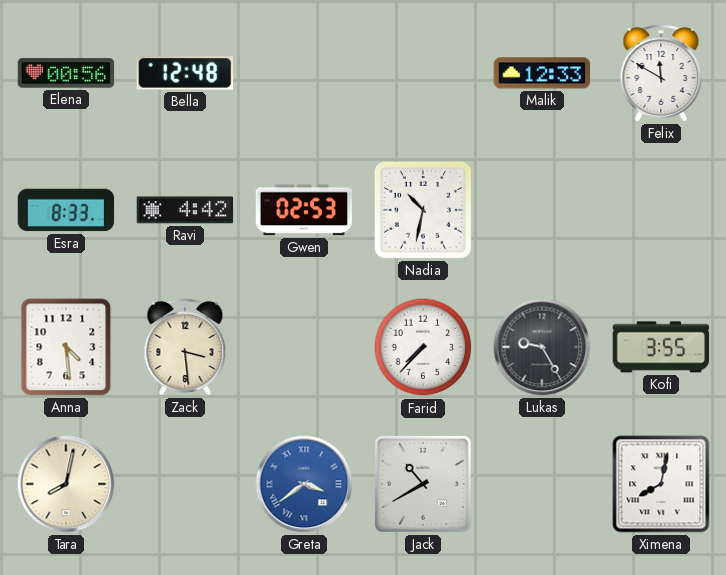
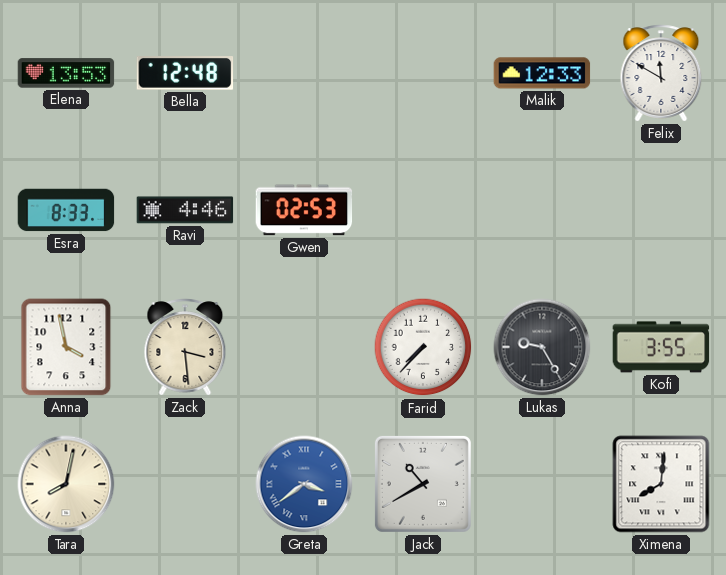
Elena: 00:56 -> 13:53
Ravi: 4:42 -> 4:46
Nadia: 10:32 -> none
Anna: 4:29 -> 3:58
Ximena: 8:02 -> 8:01
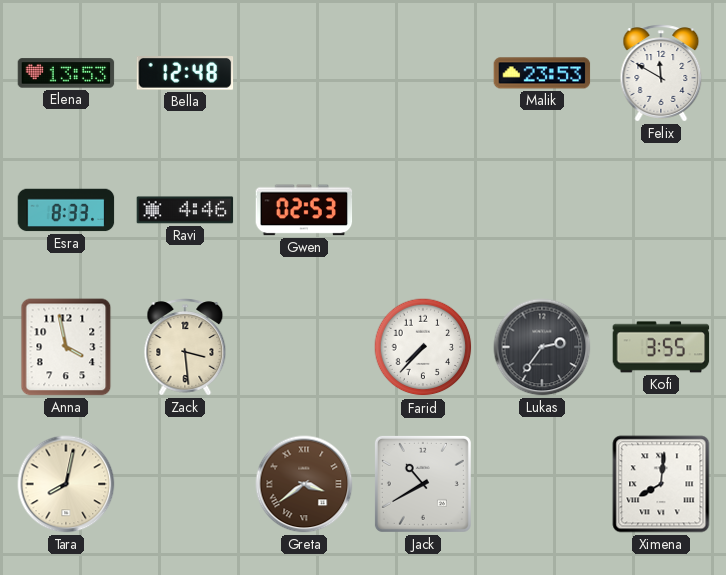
Malik: 12:33 -> 23:53
Lukas: 9:25 -> 2:36
Greta dial: blue -> brown
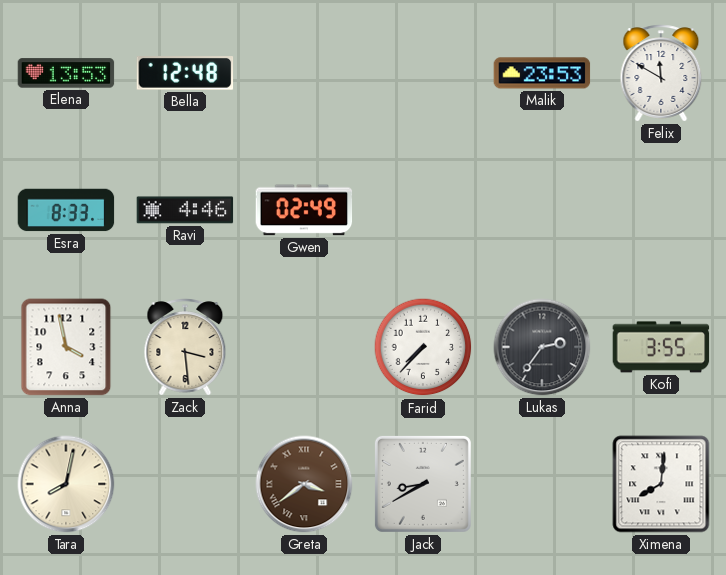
Gwen: 02:53 -> 02:49
Jack: 10:40 -> 8:40
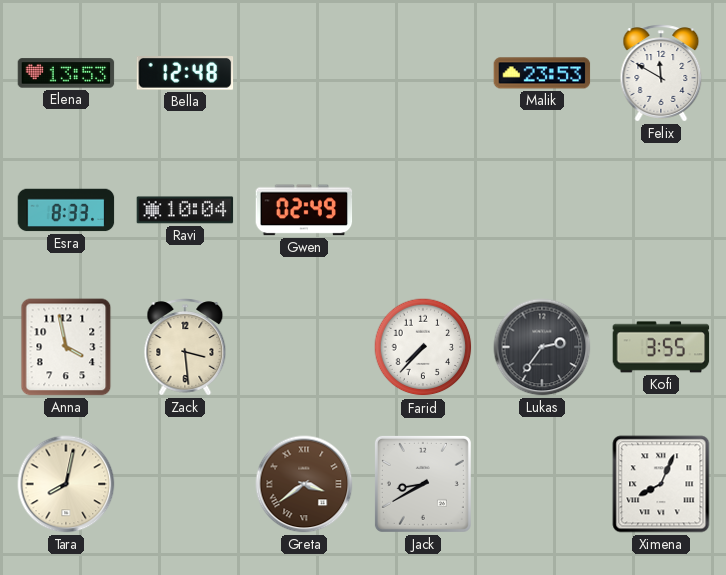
Ravi: 4:46 -> 10:04
Ximena: 8:01 -> 8:04
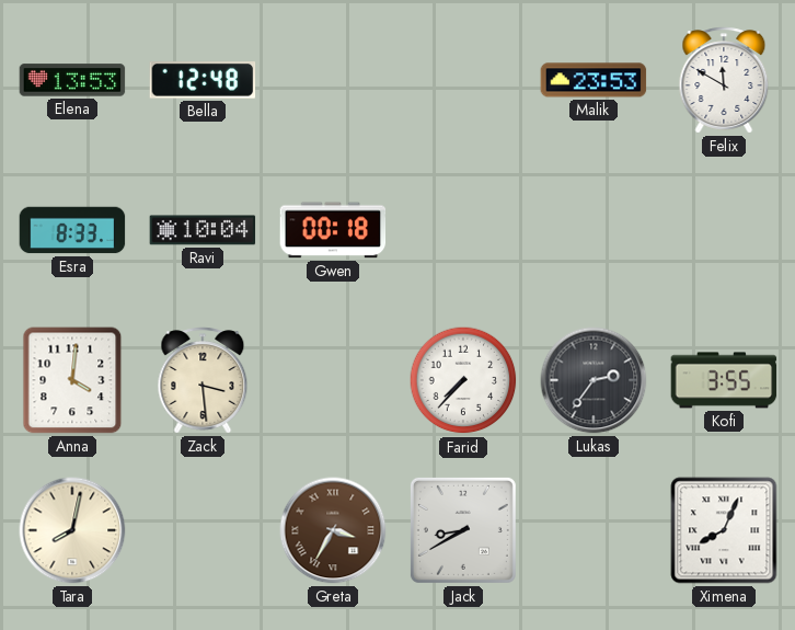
Gwen: 02:49 -> 00:18
Anna: 3:58 -> 4:01
Greta: 3:39 -> 3:35
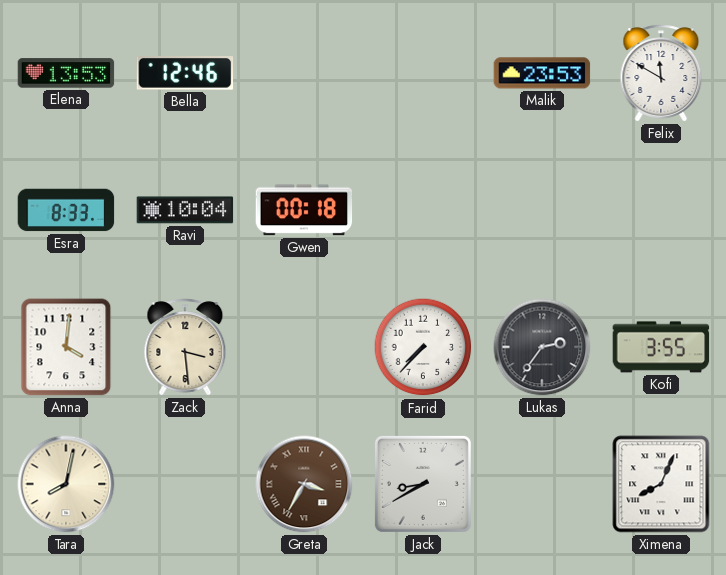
Bella: 12:48 -> 12:46
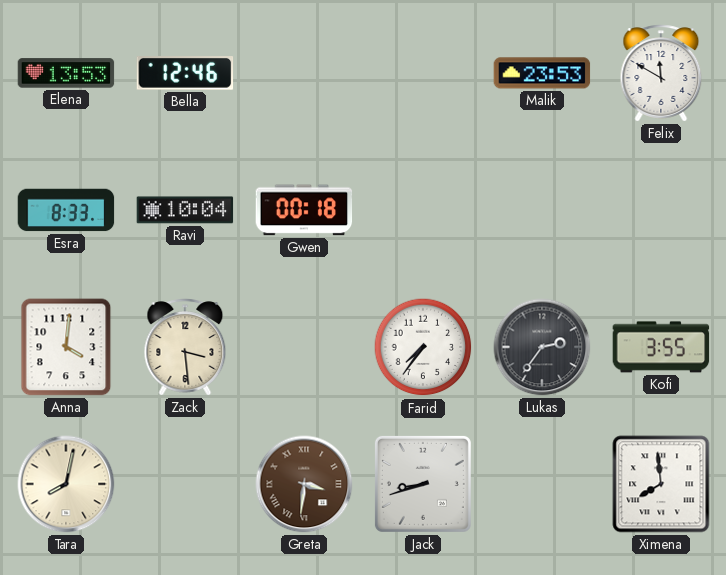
Farid: 7:37 -> 7:36
Greta: 3:35 -> 3:31
Jack: 8:40 -> 8:42
Ximena: 8:04 -> 7:59
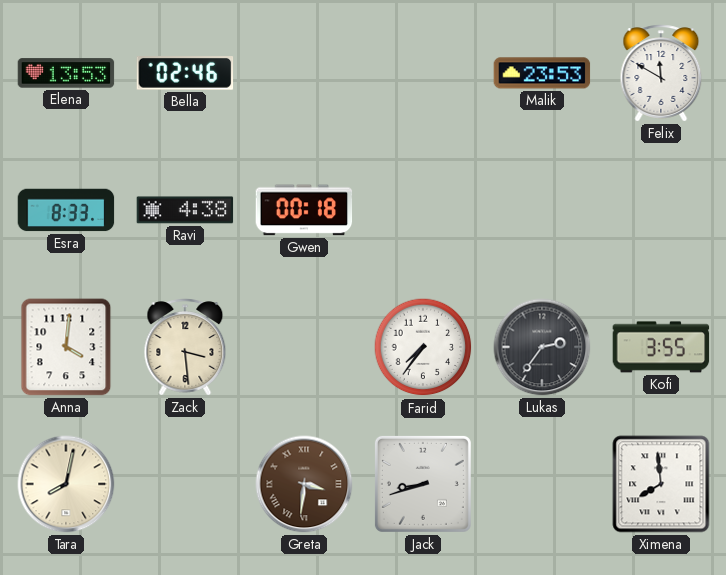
Bella: 12:46 -> 02:46
Ravi: 10:04 -> 4:38
